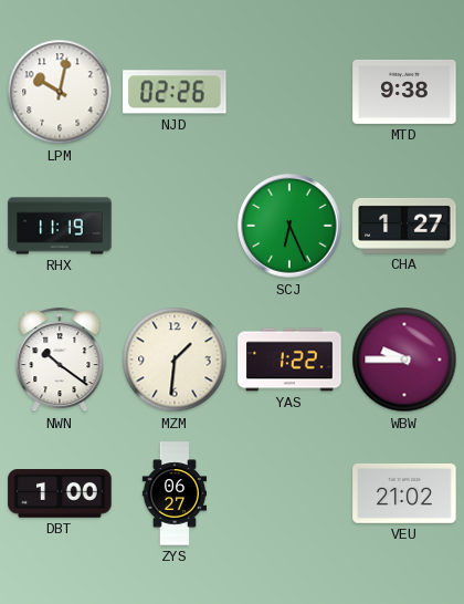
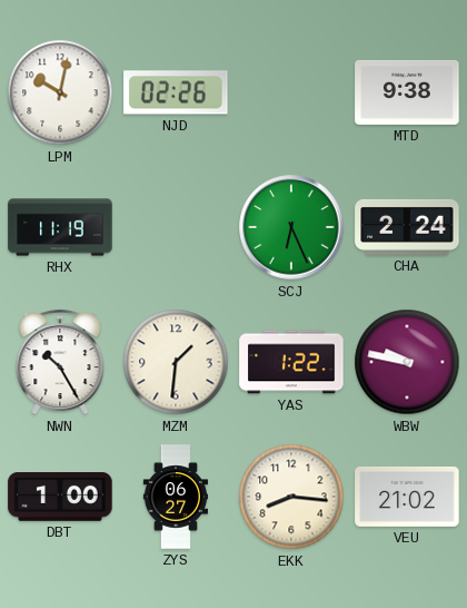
CHA: 1:27 -> 2:24
NWN: 10:21 -> 10:25
WBW: 9:45 -> 9:47
EKK: none -> 8:16
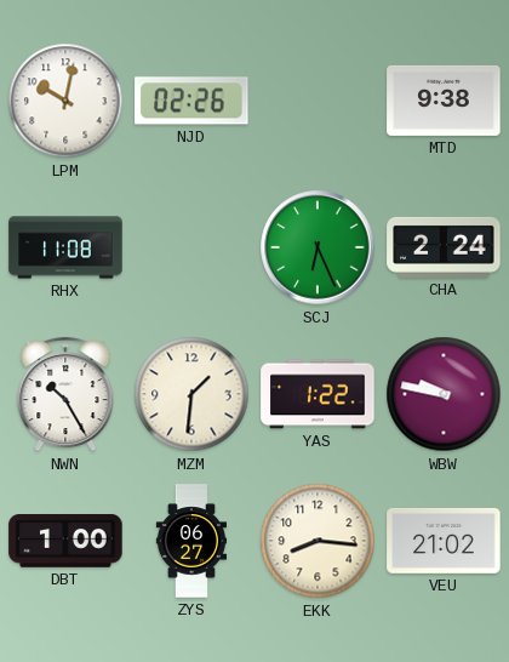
RHX: 11:19 -> 11:08
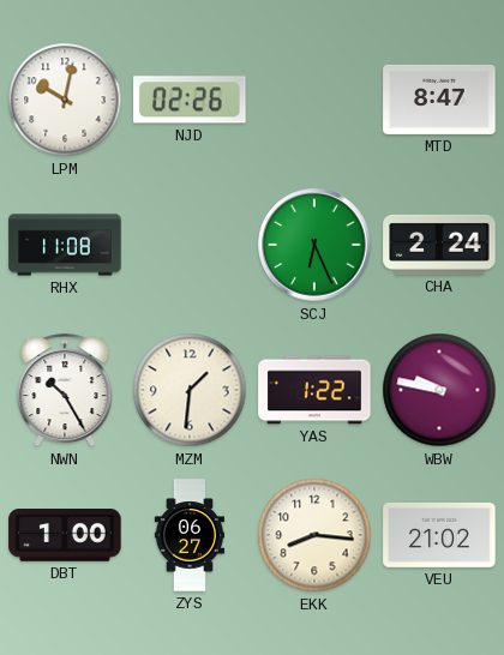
MTD: 9:38 -> 8:47
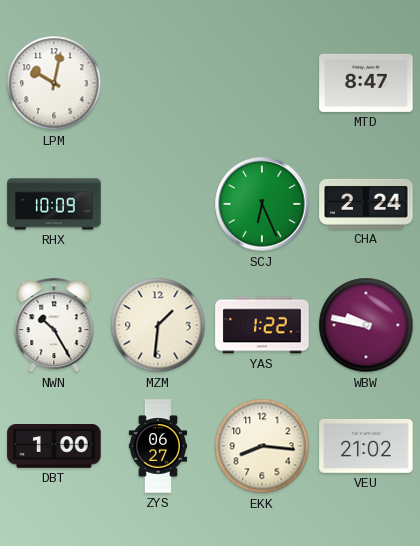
NJD: 02:26 -> none
RHX: 11:08 -> 10:09
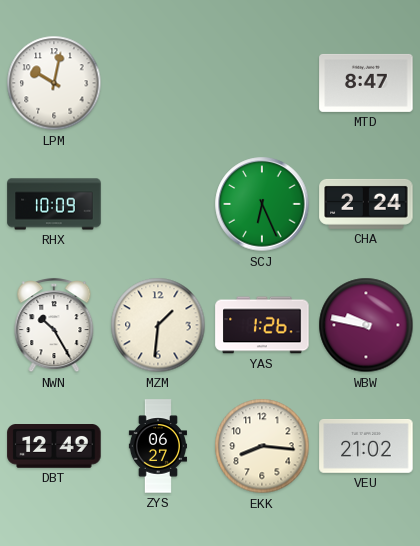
YAS: 1:22 -> 1:26
DBT: 1:00 -> 12:49
